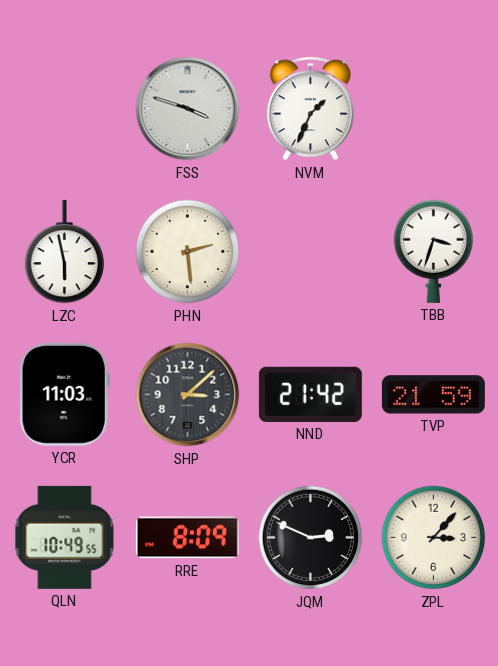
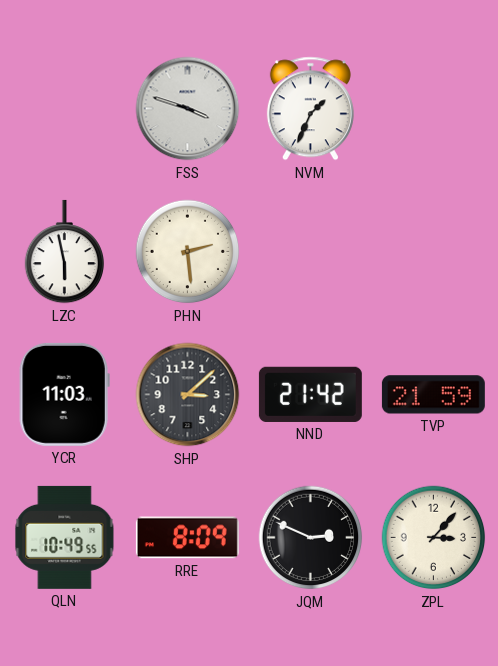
TBB: 3:33 -> none
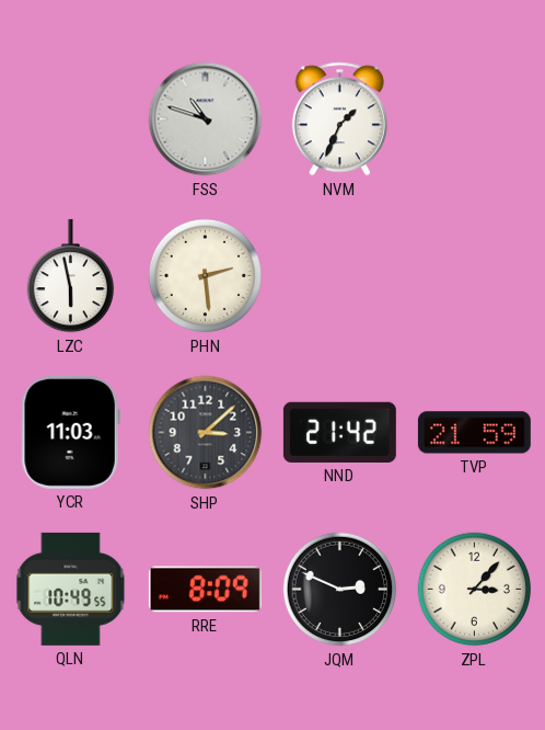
FSS: 3:48 -> 10:48
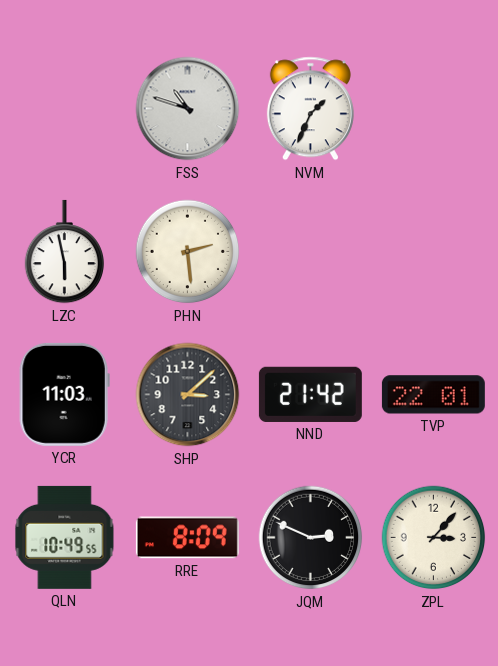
TVP: 21:59 -> 22:01
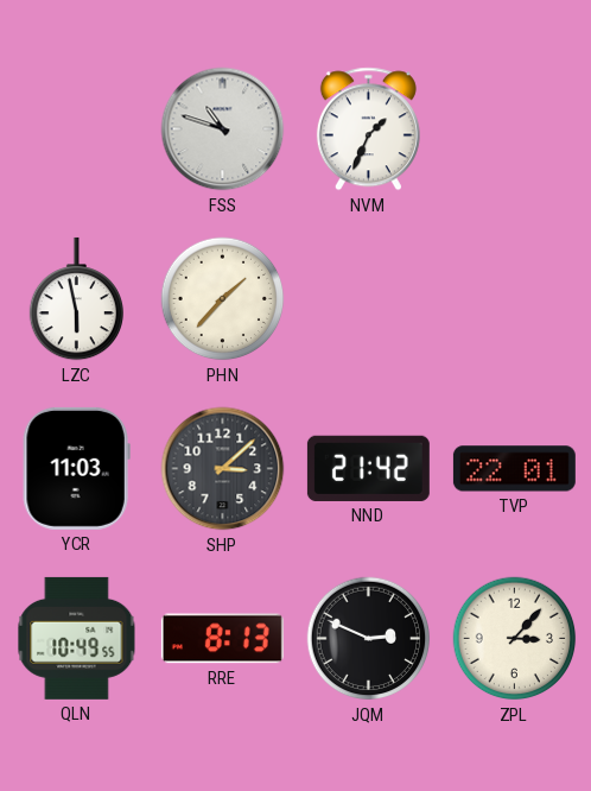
PHN: 2:29 -> 1:37
RRE: 8:09 -> 8:13
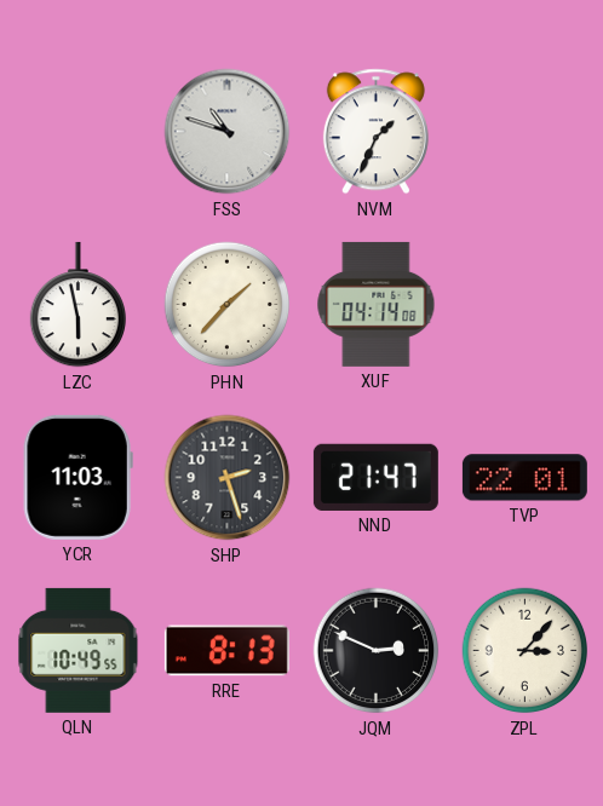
XUF: none -> 04:14
SHP: 3:08 -> 2:27
NND: 21:42 -> 21:47
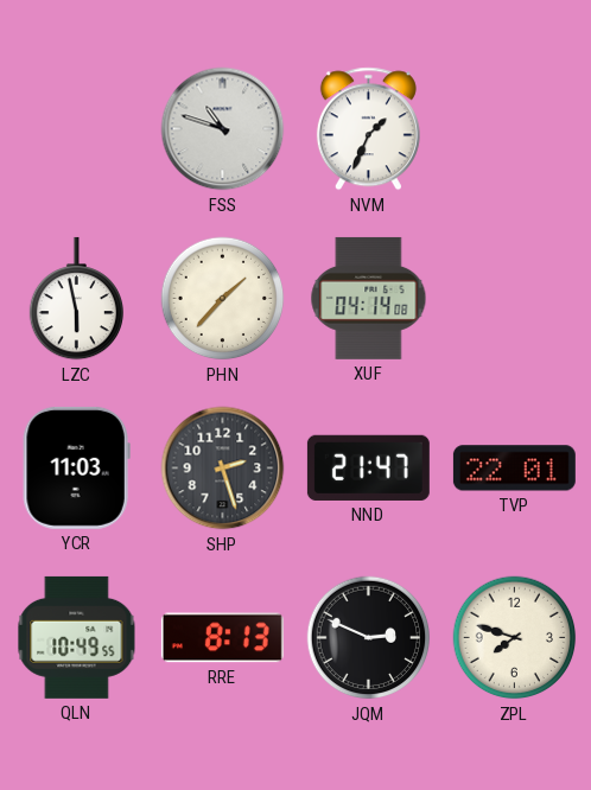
ZPL: 3:07 -> 7:48
